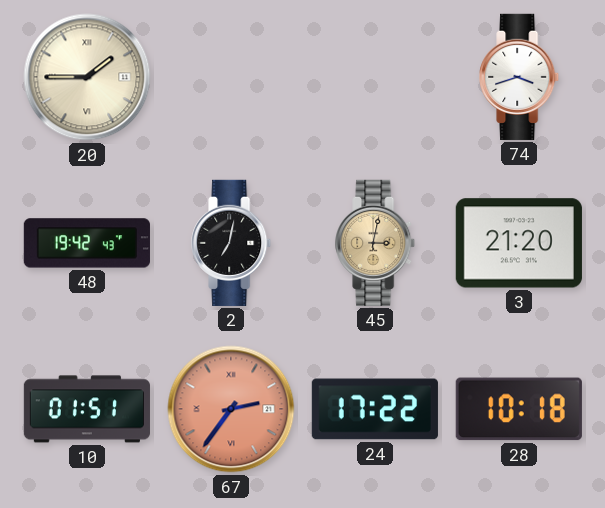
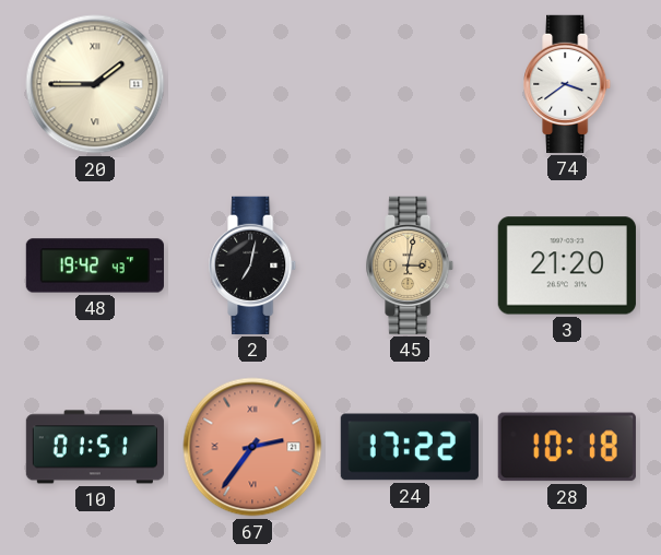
74: 3:42 -> 3:39
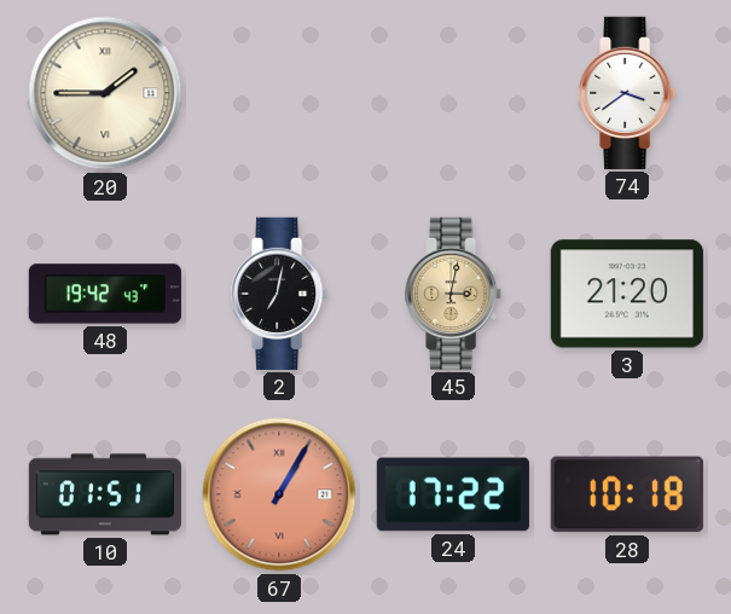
67: 2:36 -> 1:05
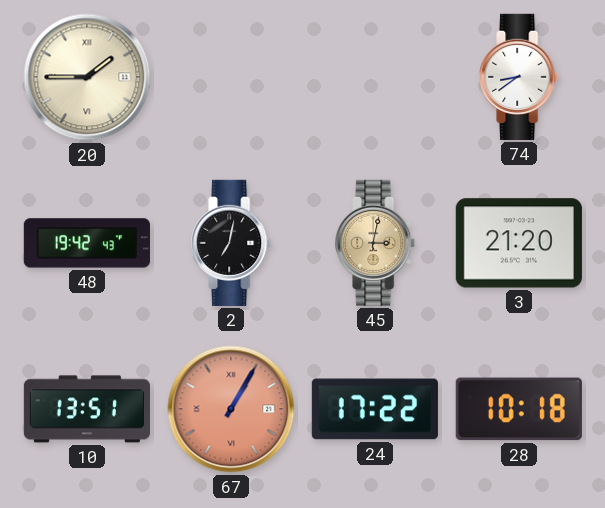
74: 3:39 -> 8:39
10: 01:51 -> 13:51
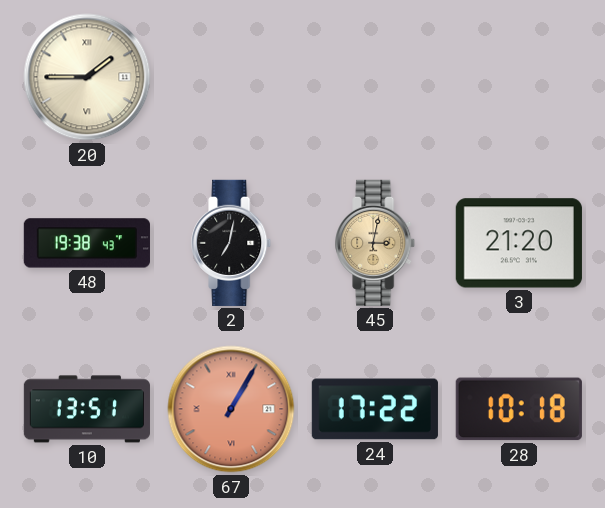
74: 8:39 -> none
48: 19:42 -> 19:38
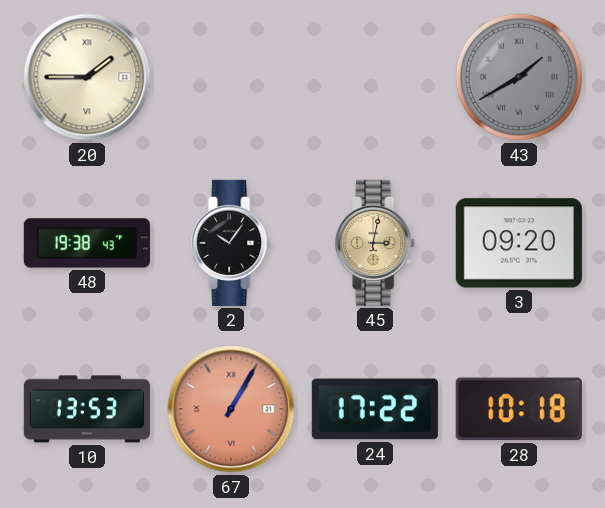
43: none -> 1:40
2: 7:02 -> 10:06
3: 21:20 -> 09:20
10: 13:51 -> 13:53
